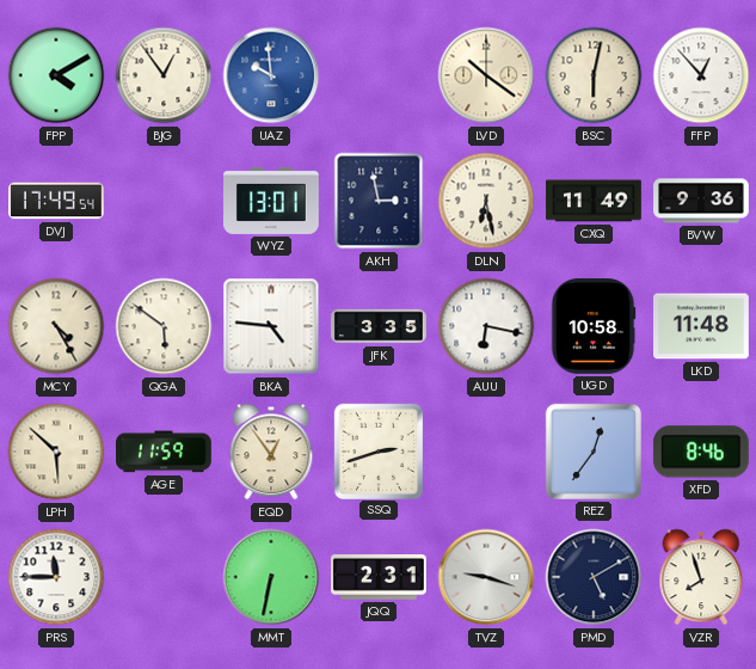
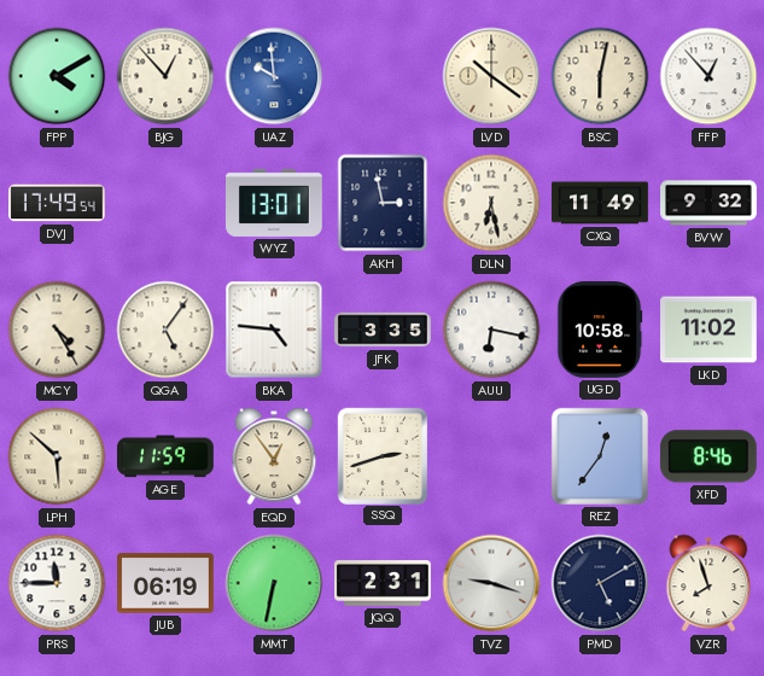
BJG: 12:54 -> 12:53
BVW: 9:36 -> 9:32
QGA: 5:51 -> 5:06
LKD: 11:48 -> 11:02
JUB: none -> 06:19
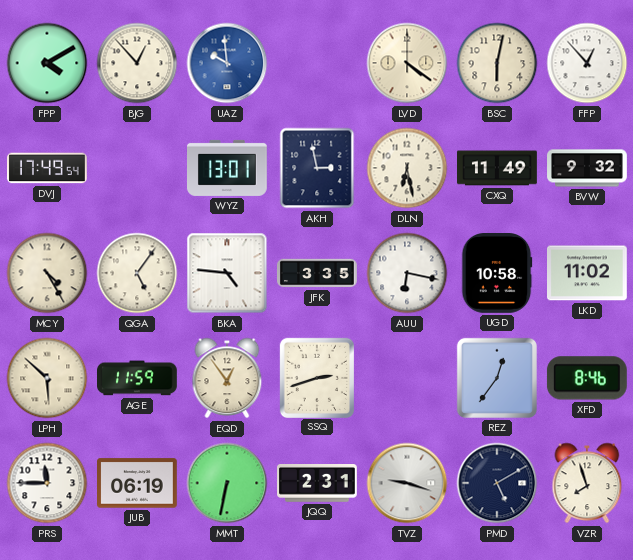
LVD: 10:21 -> 4:21
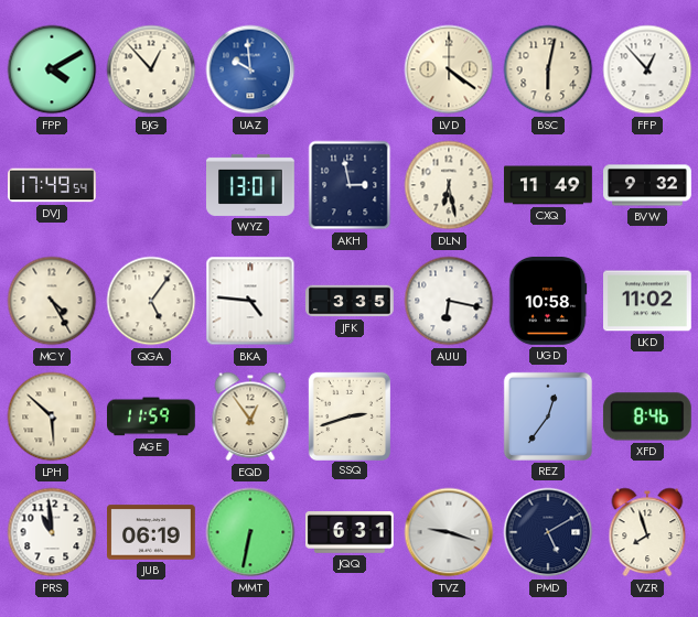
PRS: 11:45 -> 10:59
JQQ: 2:31 -> 6:31
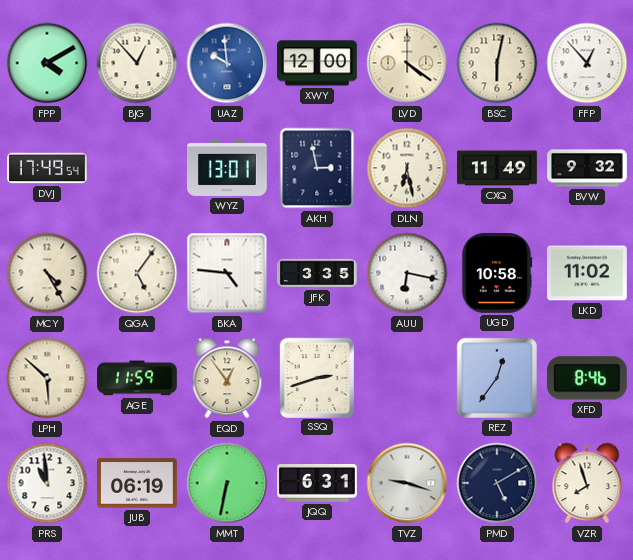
XWY: none -> 12:00
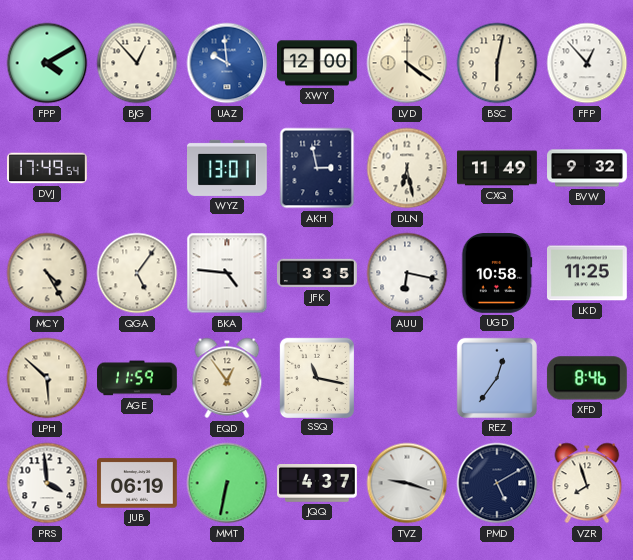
LKD: 11:02 -> 11:25
SSQ: 2:42 -> 11:17
PRS: 10:59 -> 3:59
JQQ: 6:31 -> 4:37
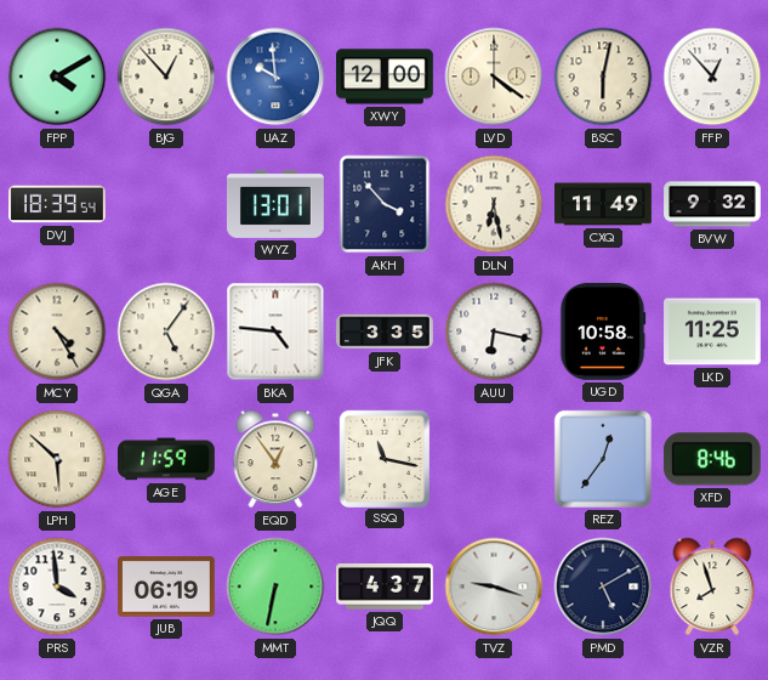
DVJ: 17:49 -> 18:39
AKH: 2:58 -> 3:53
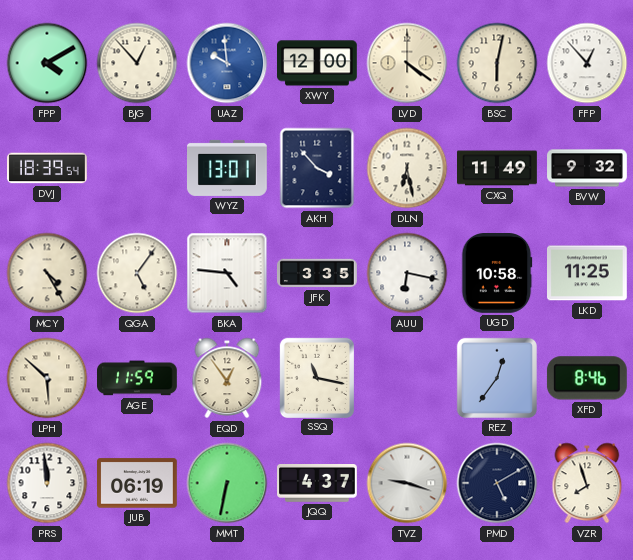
PRS: 3:59 -> 11:59
